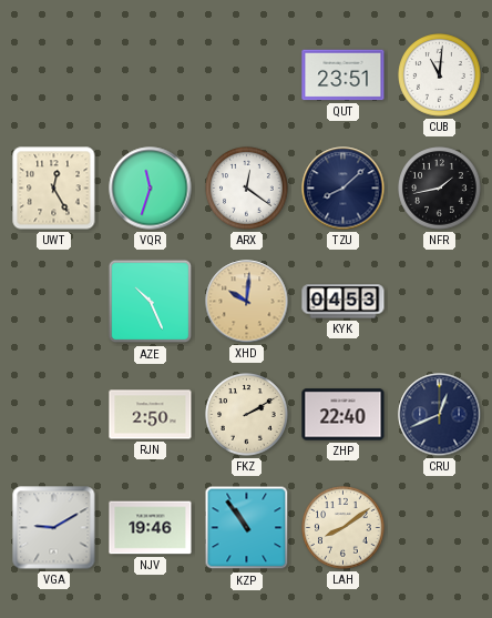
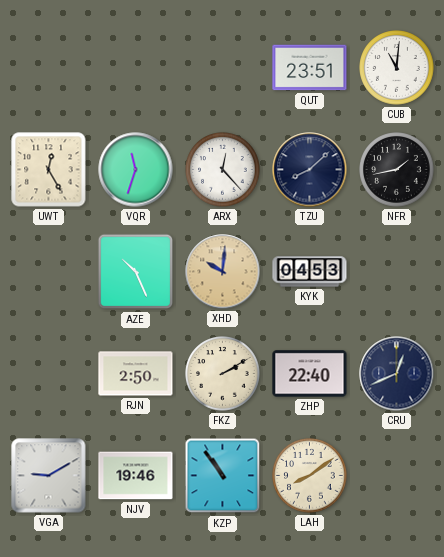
ARX: 12:21 -> 12:23
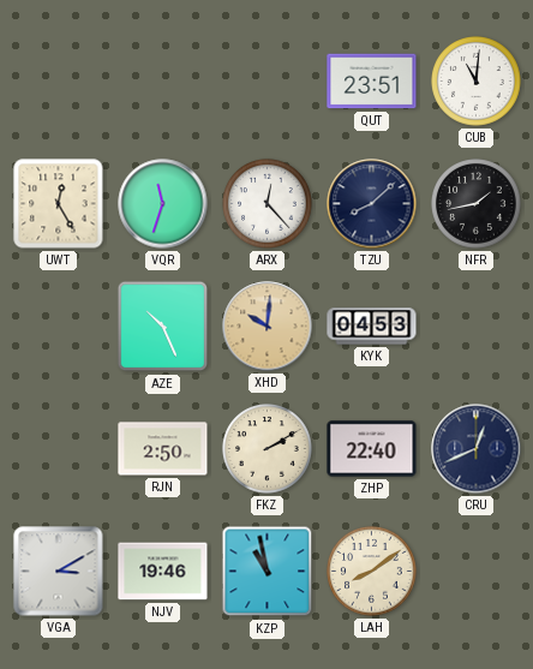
VGA: 9:10 -> 3:10
KZP: 10:54 -> 10:58
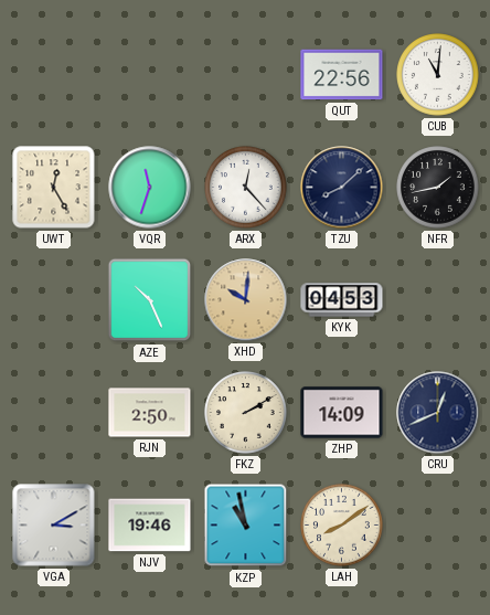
QUT: 23:51 -> 22:56
ZHP: 22:40 -> 14:09
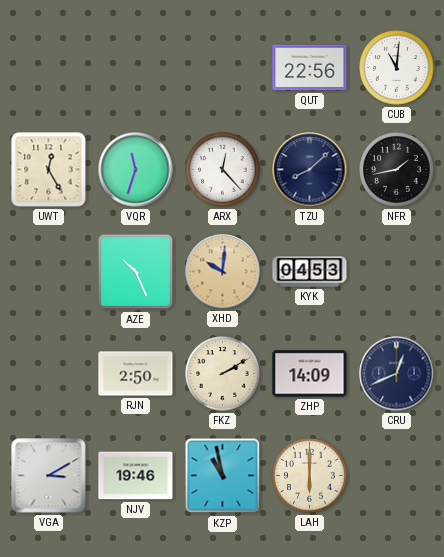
LAH: 8:09 -> 6:00
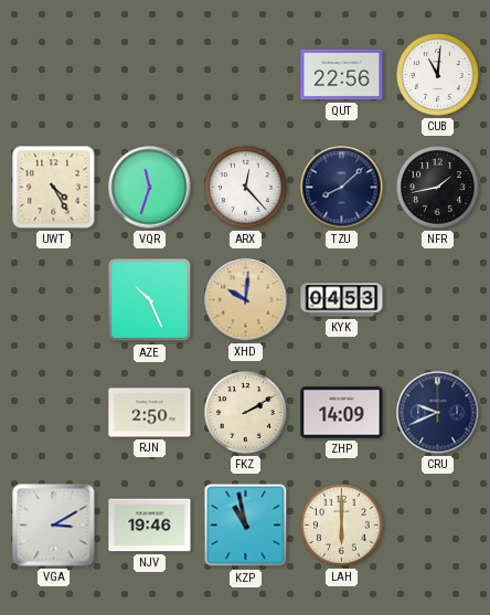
UWT: 12:25 -> 4:25
CRU: 12:41 -> 9:41
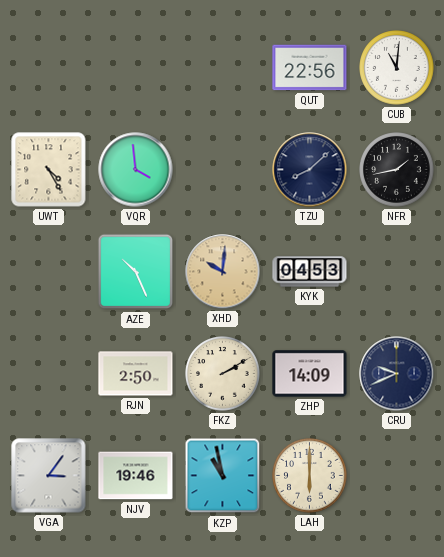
VQR: 11:33 -> 3:59
ARX: 12:23 -> none
VGA: 3:10 -> 3:06
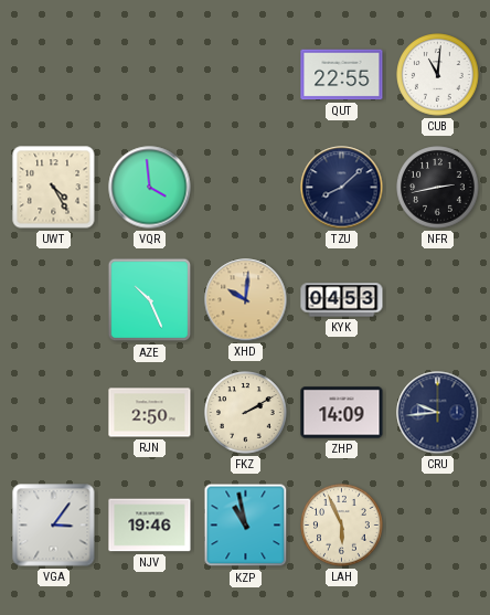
QUT: 22:56 -> 22:55
NFR: 1:43 -> 2:43
CRU: 9:41 -> 9:44
LAH: 6:00 -> 5:56
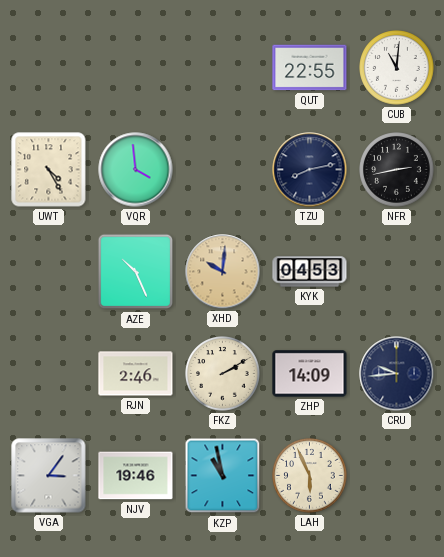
TZU: 8:08 -> 8:13
RJN: 2:50 -> 2:46
